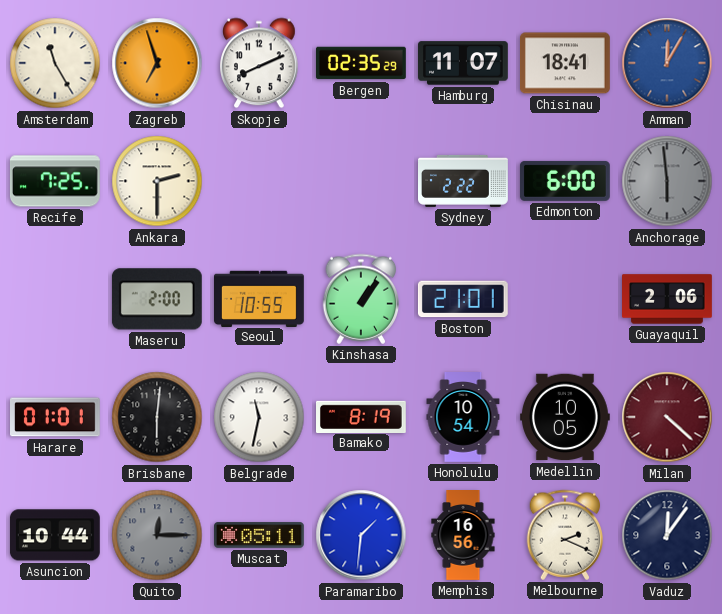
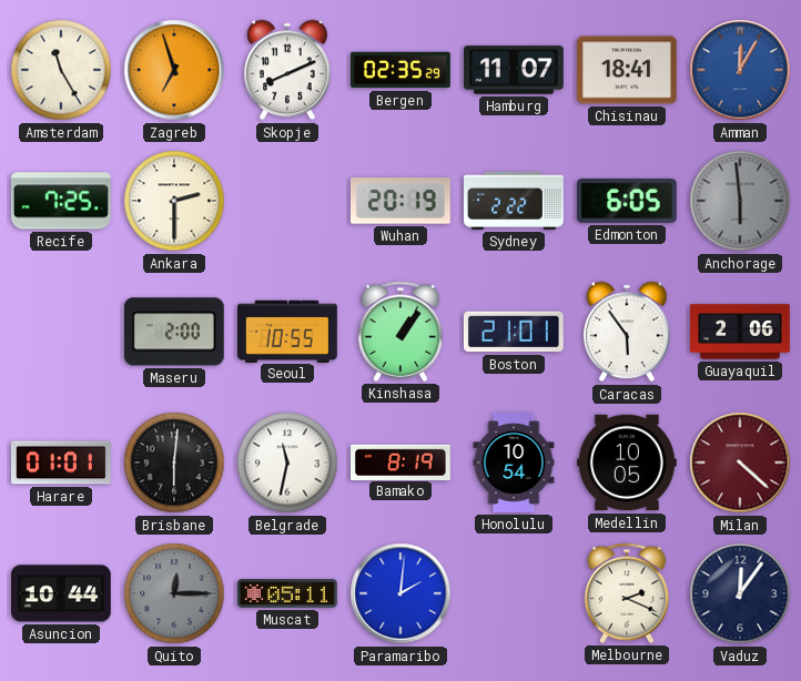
Wuhan: none -> 20:19
Edmonton: 6:00 -> 6:05
Caracas: none -> 5:54
Paramaribo: 1:31 -> 2:01
Memphis: 16:56 -> none
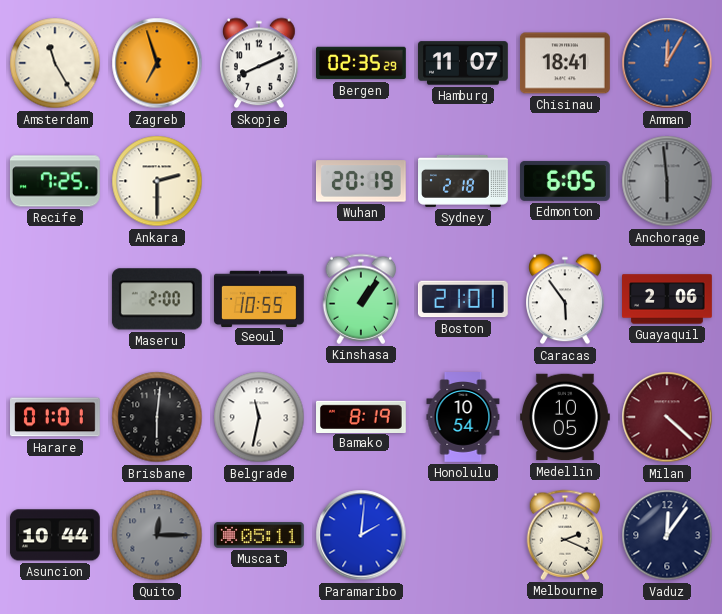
Sydney: 2:22 -> 2:18
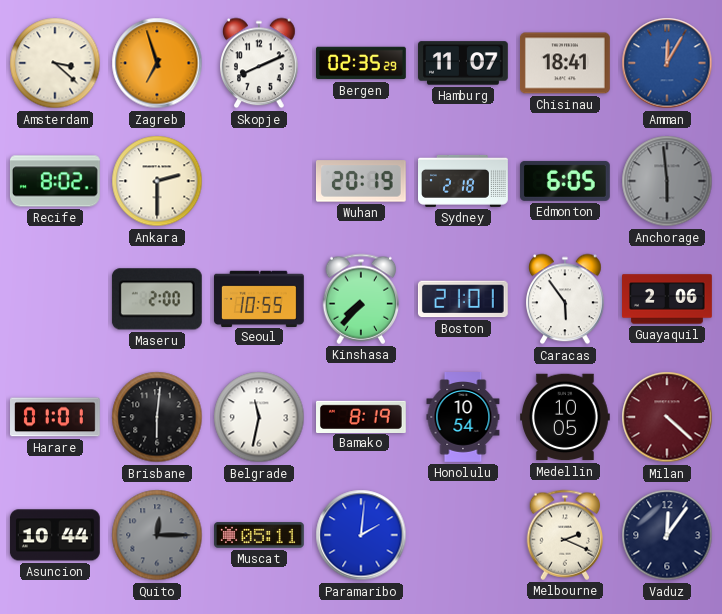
Amsterdam: 11:25 -> 3:22
Recife: 7:25 -> 8:02
Kinshasa: 1:06 -> 7:37
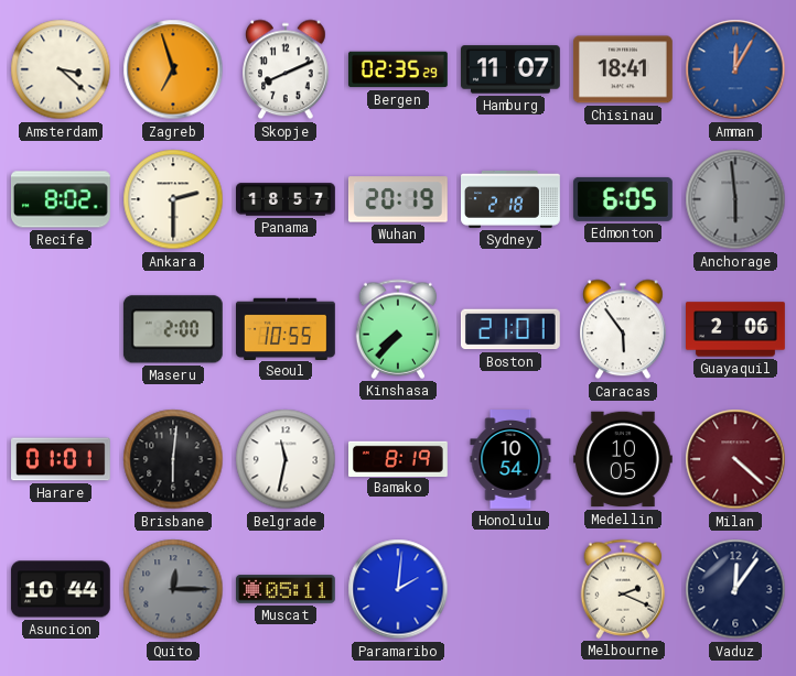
Panama: none -> 18:57
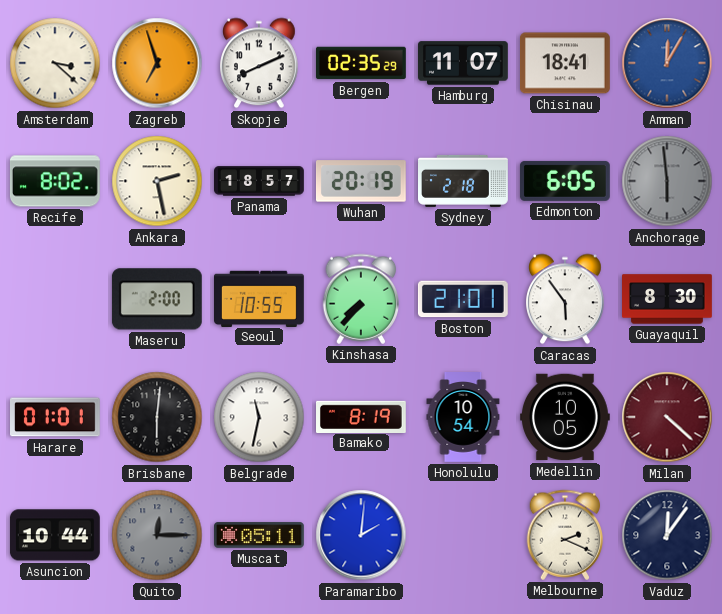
Ankara: 2:30 -> 2:28
Guayaquil: 2:06 -> 8:30
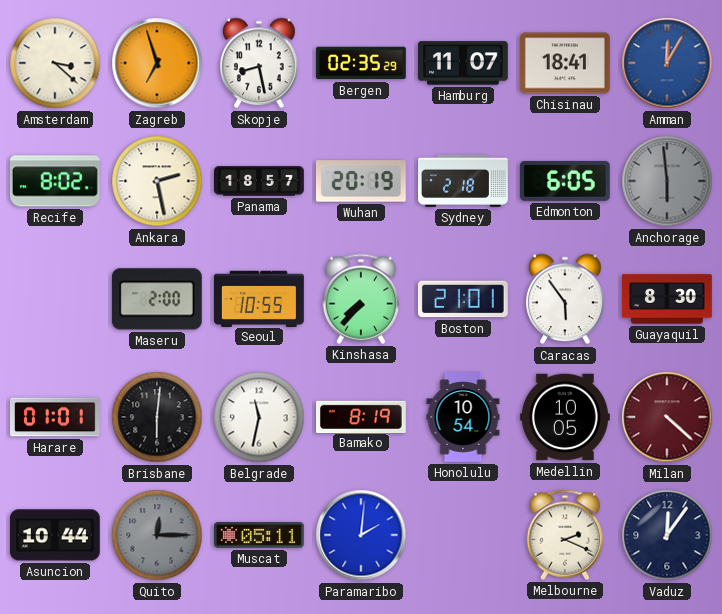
Skopje: 8:11 -> 8:28
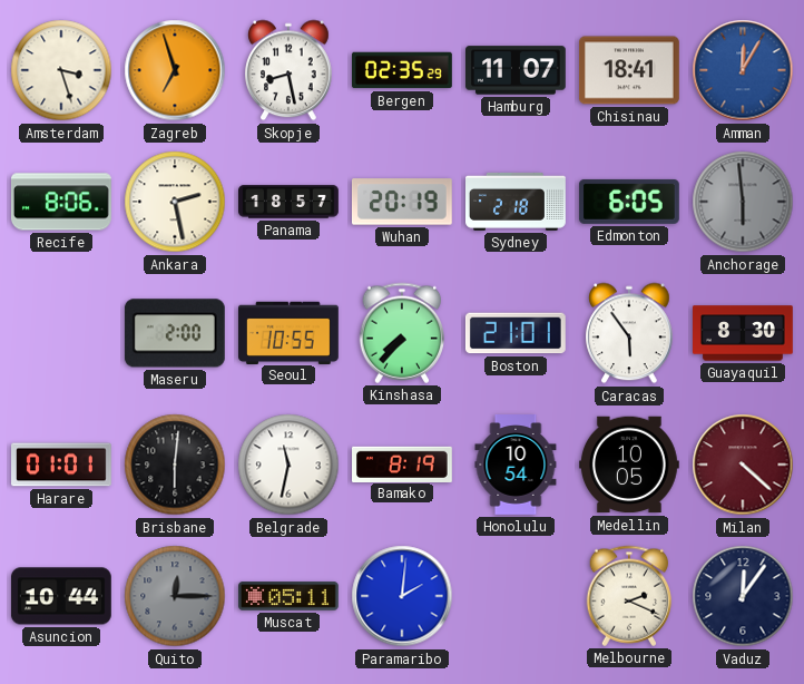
Amsterdam: 3:22 -> 3:27
Recife: 8:02 -> 8:06
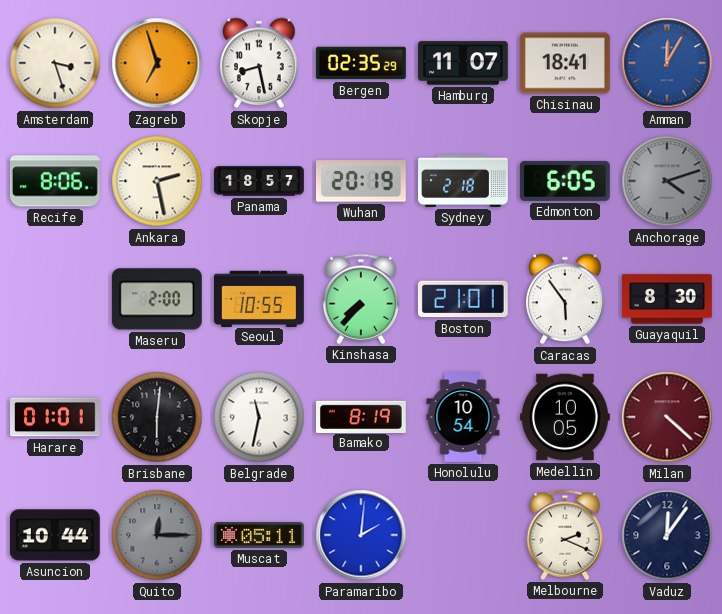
Anchorage: 5:59 -> 4:12
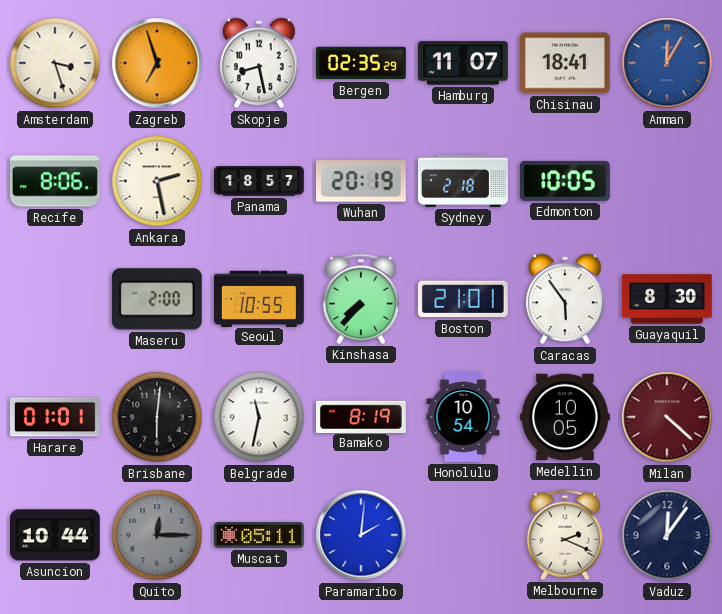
Edmonton: 6:05 -> 10:05
Anchorage: 4:12 -> none
